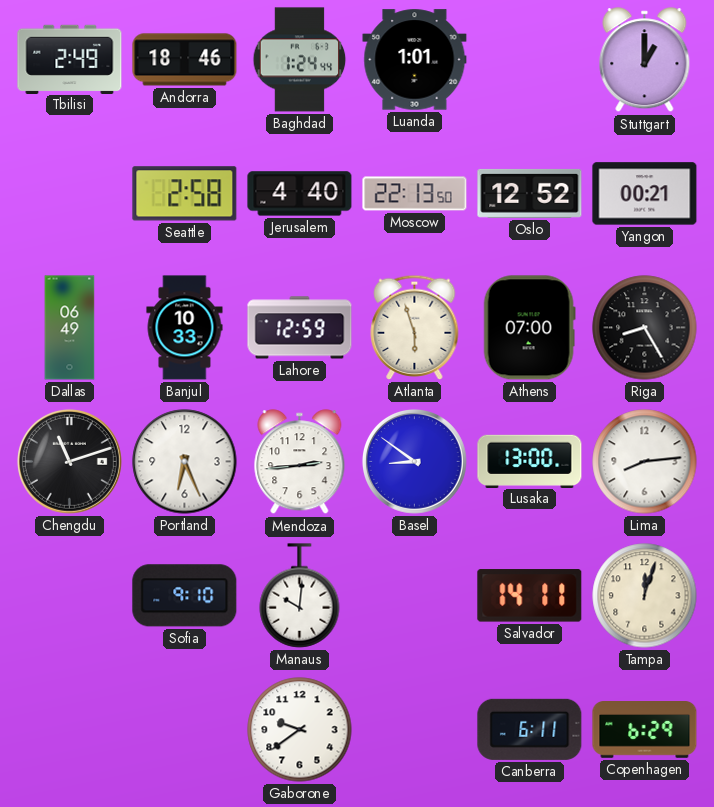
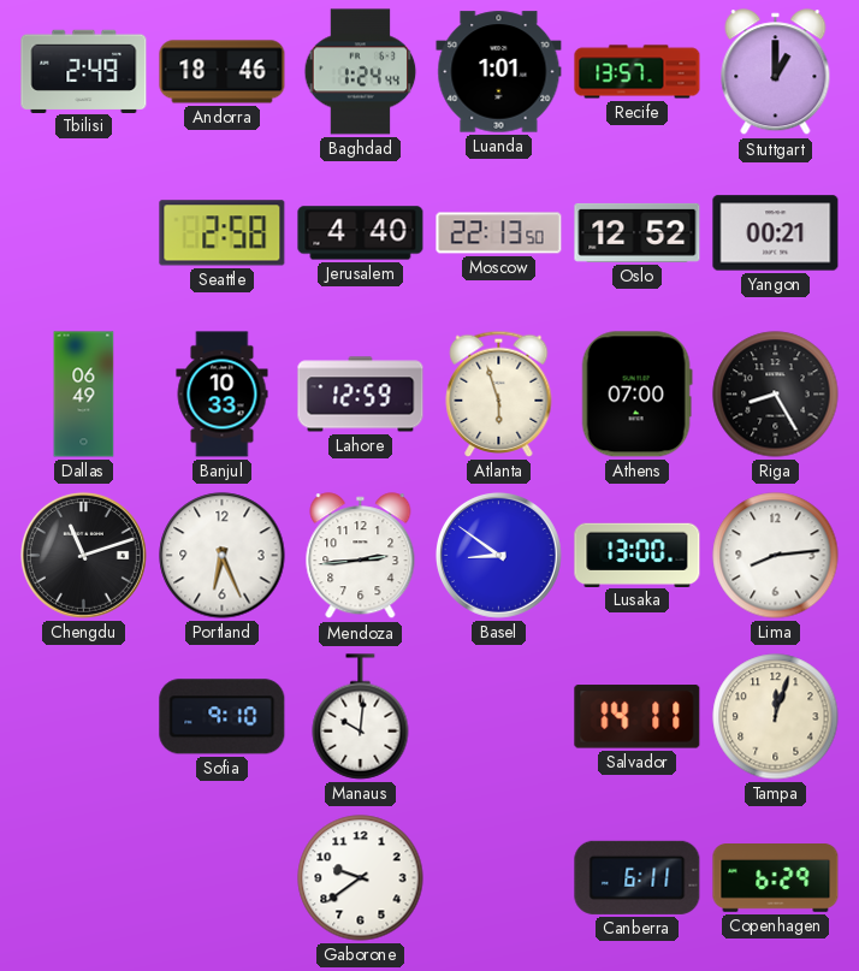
Recife: none -> 13:57
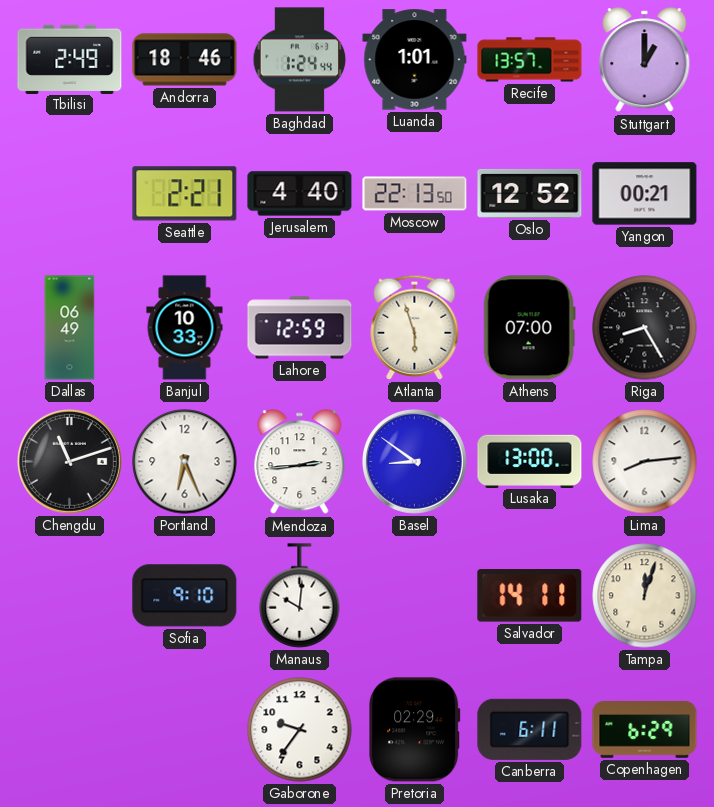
Seattle: 2:58 -> 2:21
Gaborone: 9:39 -> 9:36
Pretoria: none -> 02:29
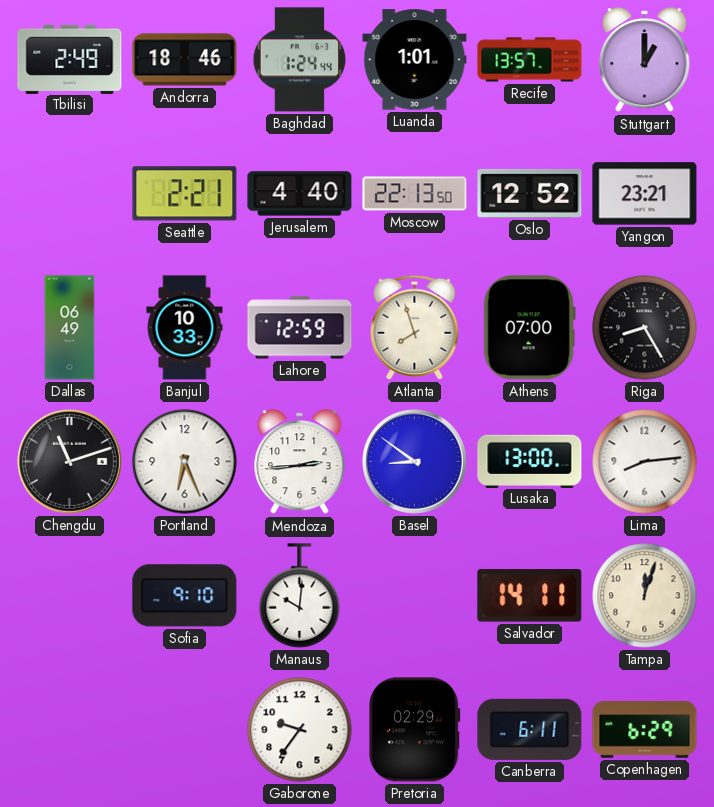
Yangon: 00:21 -> 23:21
Atlanta: 5:57 -> 7:57
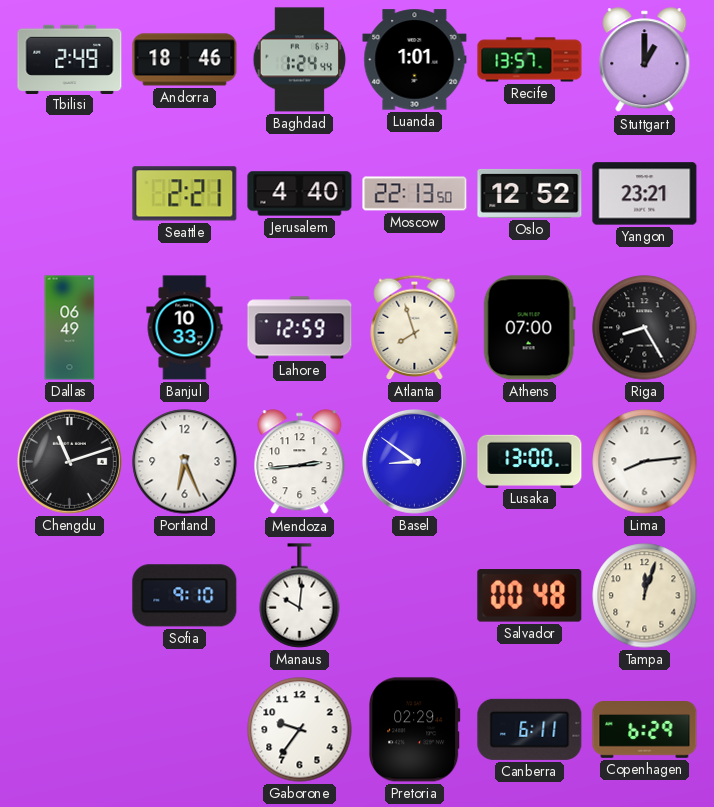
Salvador: 14:11 -> 00:48
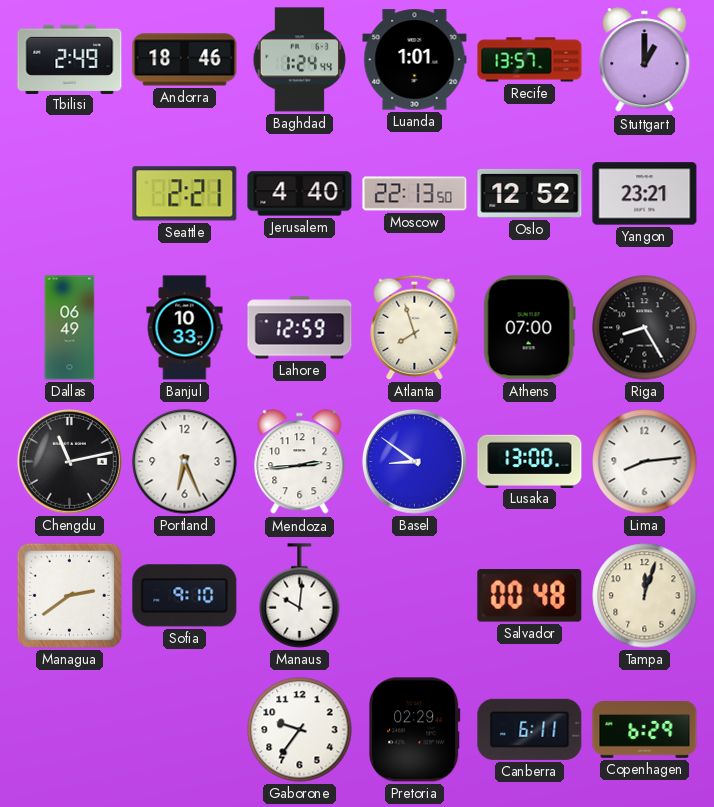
Chengdu: 11:12 -> 11:13
Managua: none -> 2:39
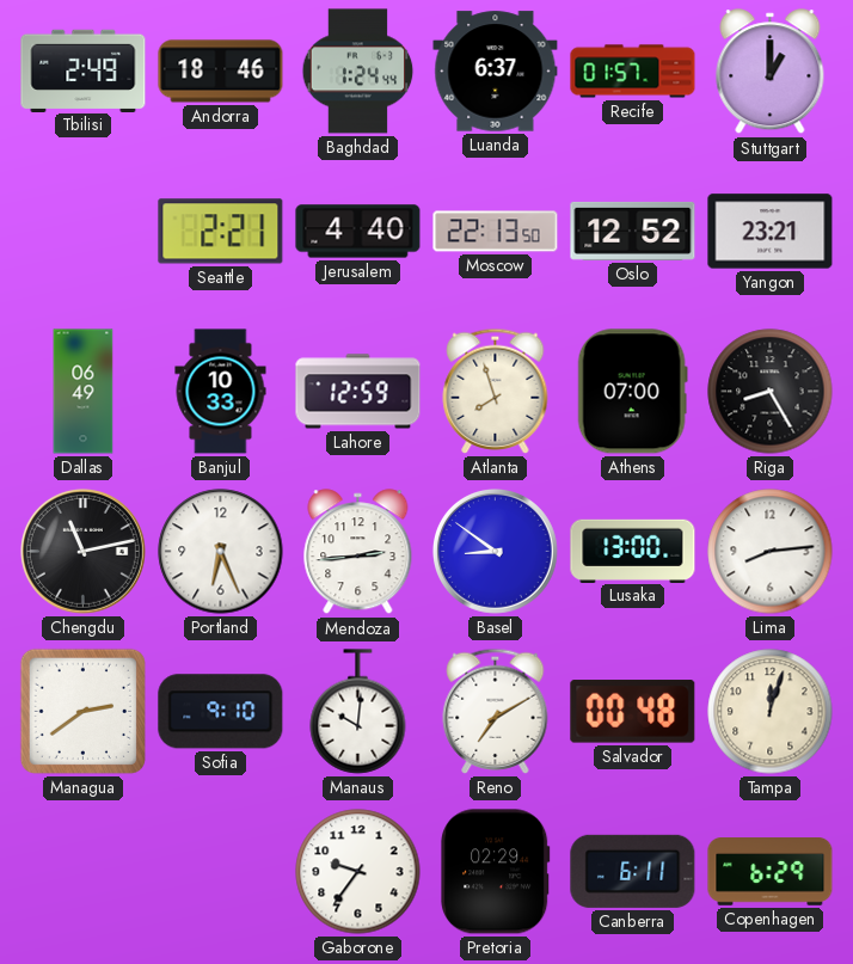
Luanda: 1:01 -> 6:37
Recife: 13:57 -> 01:57
Reno: none -> 7:10
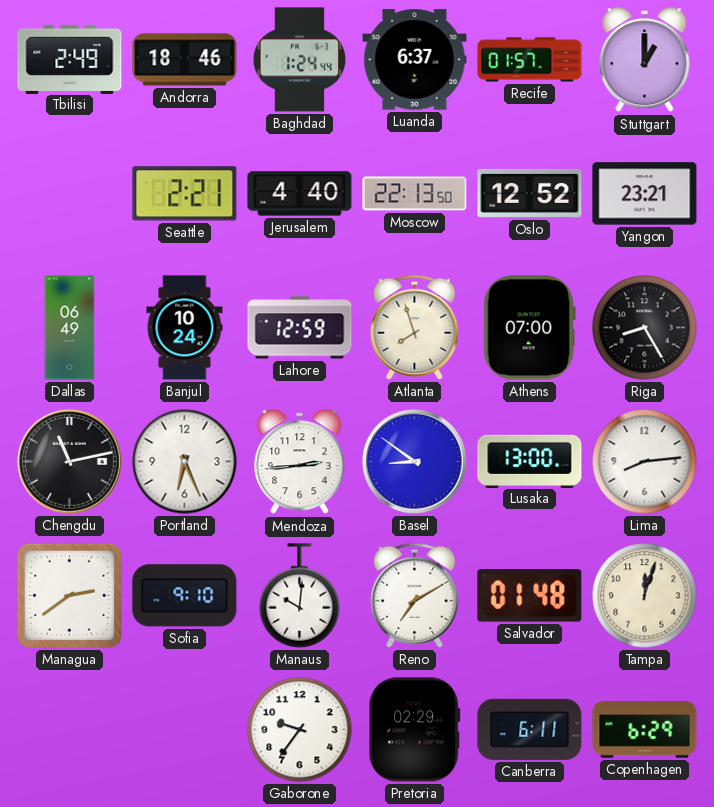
Banjul: 10:33 -> 10:24
Salvador: 00:48 -> 01:48
